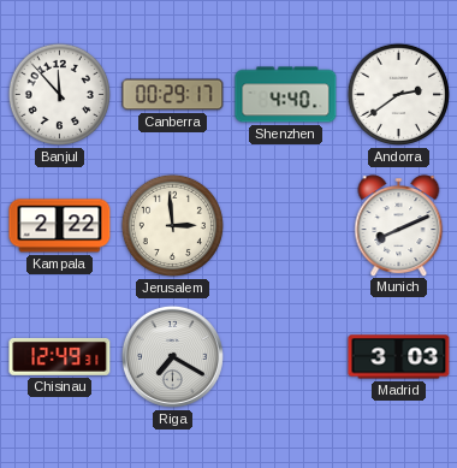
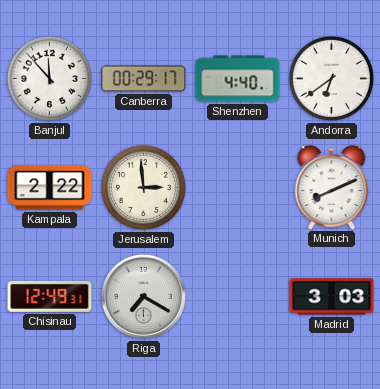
Andorra: 2:39 -> 6:39
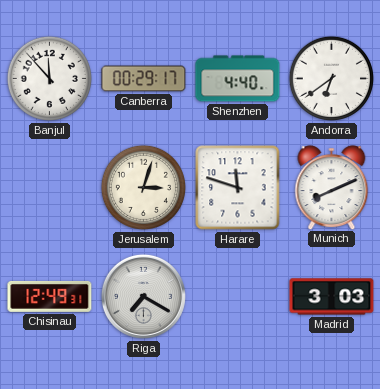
Kampala: 2:22 -> none
Jerusalem: 2:59 -> 3:03
Harare: none -> 11:48
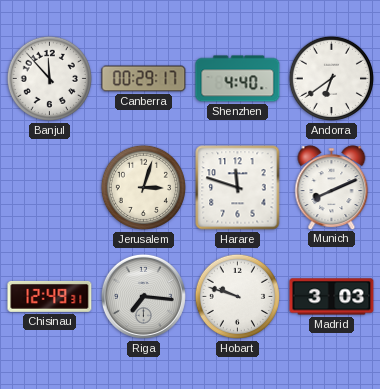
Riga: 7:20 -> 7:16
Hobart: none -> 9:48
